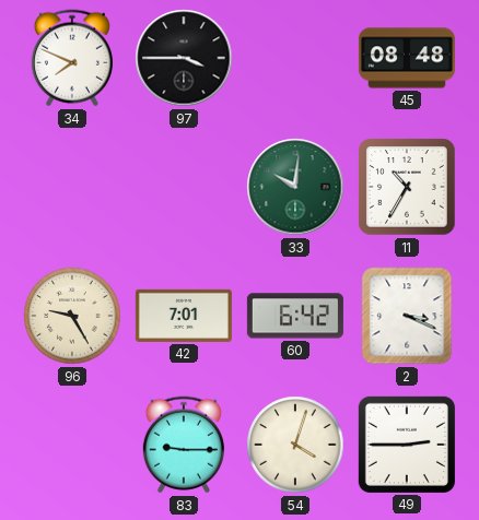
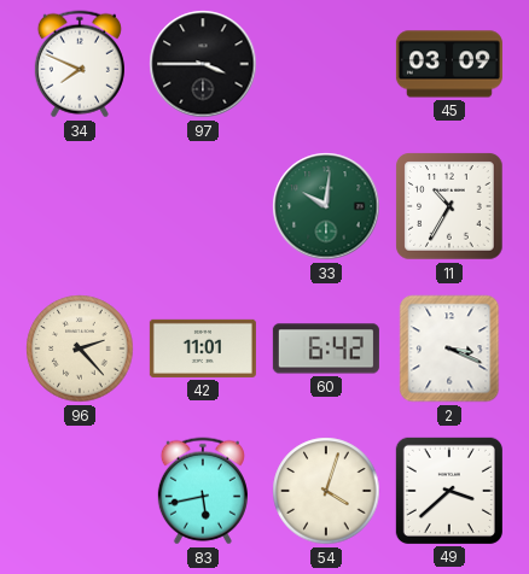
45: 08:48 -> 03:09
96: 9:25 -> 2:23
42: 7:01 -> 11:01
83: 9:15 -> 5:43
49: 2:45 -> 3:38
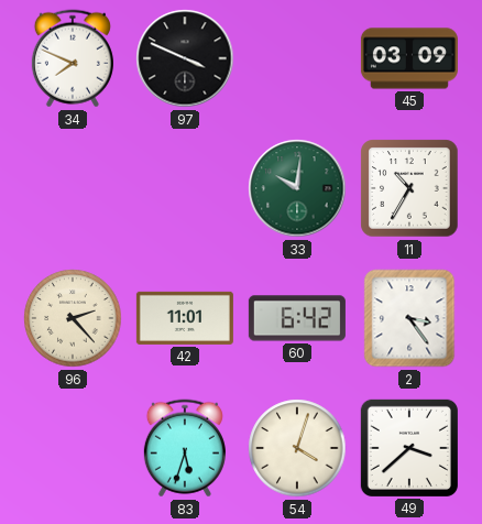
97: 3:45 -> 3:49
2: 3:19 -> 3:24
83: 5:43 -> 5:33
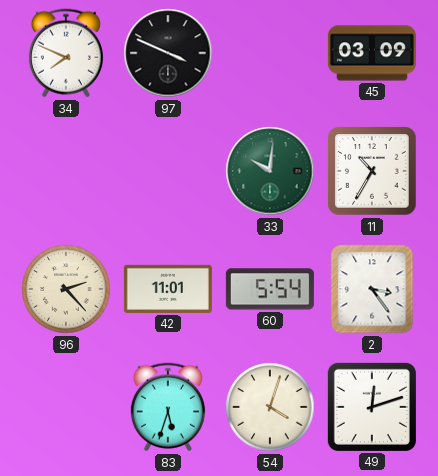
60: 6:42 -> 5:54
49: 3:38 -> 12:12
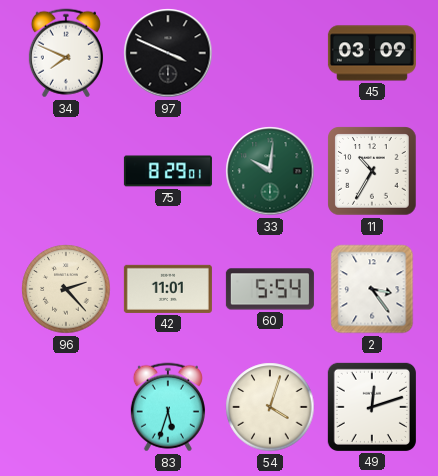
75: none -> 8:29
